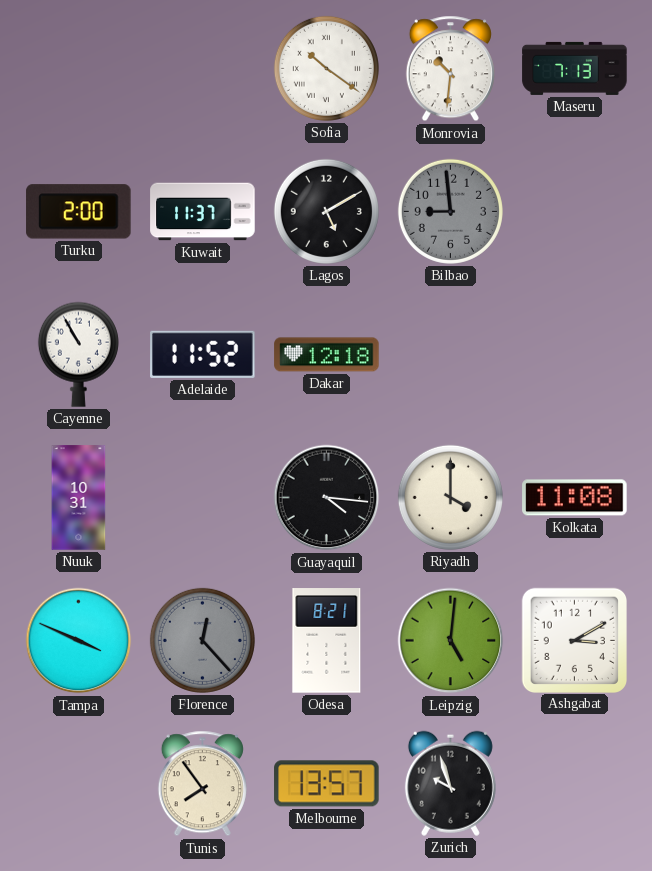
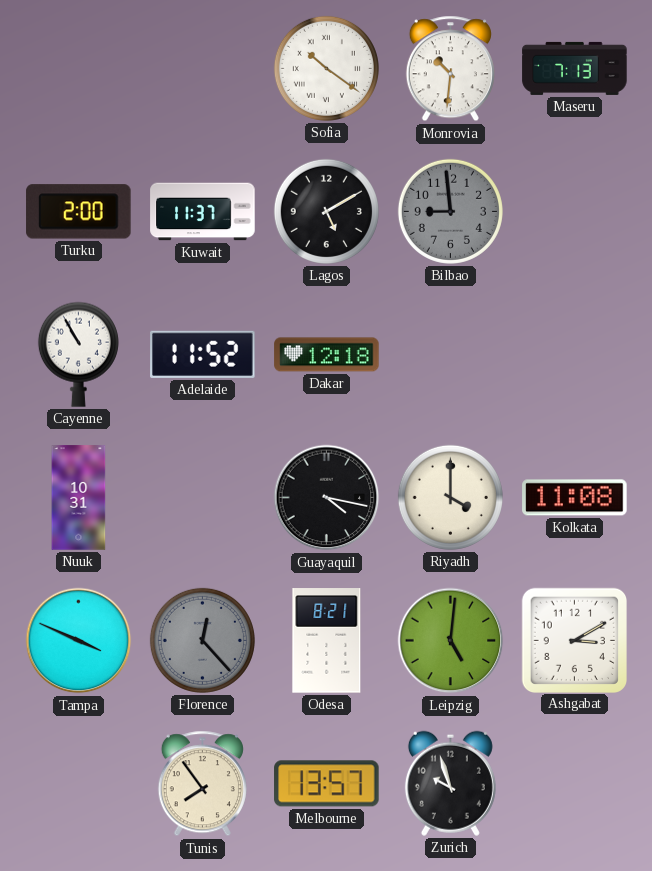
Guayaquil: 4:16 -> 4:17
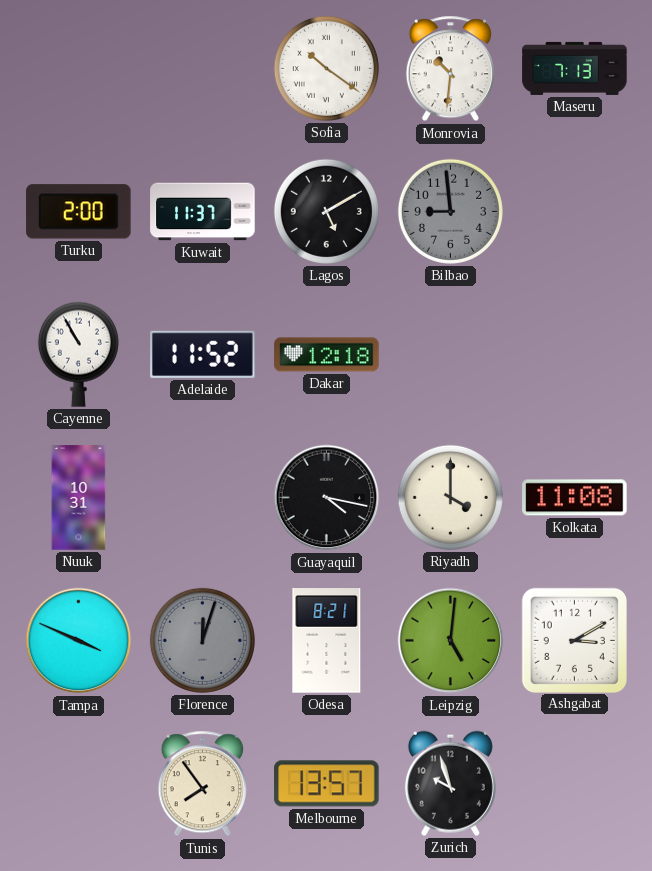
Florence: 12:23 -> 12:03
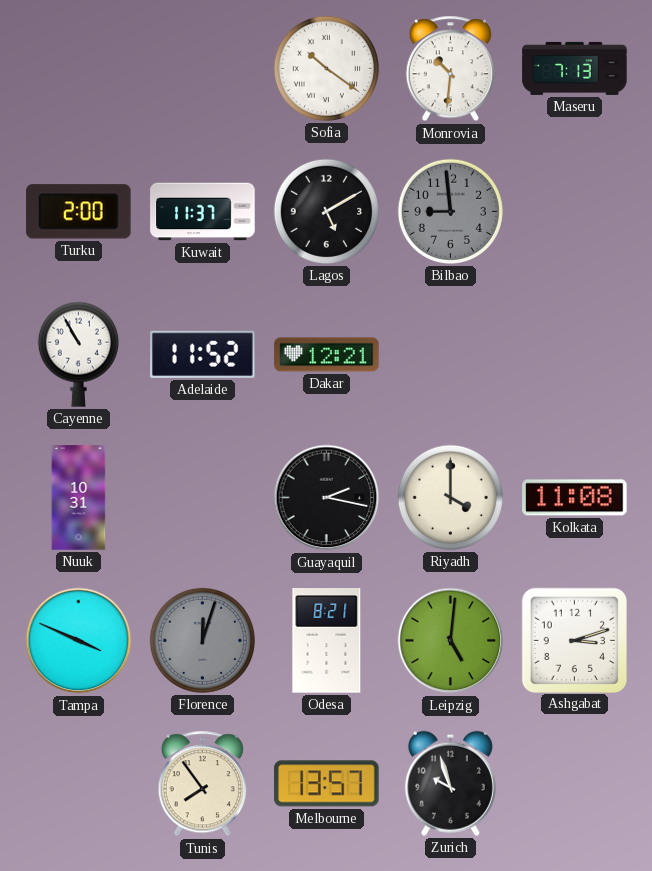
Dakar: 12:18 -> 12:21
Guayaquil: 4:17 -> 2:17
Ashgabat: 3:10 -> 3:12
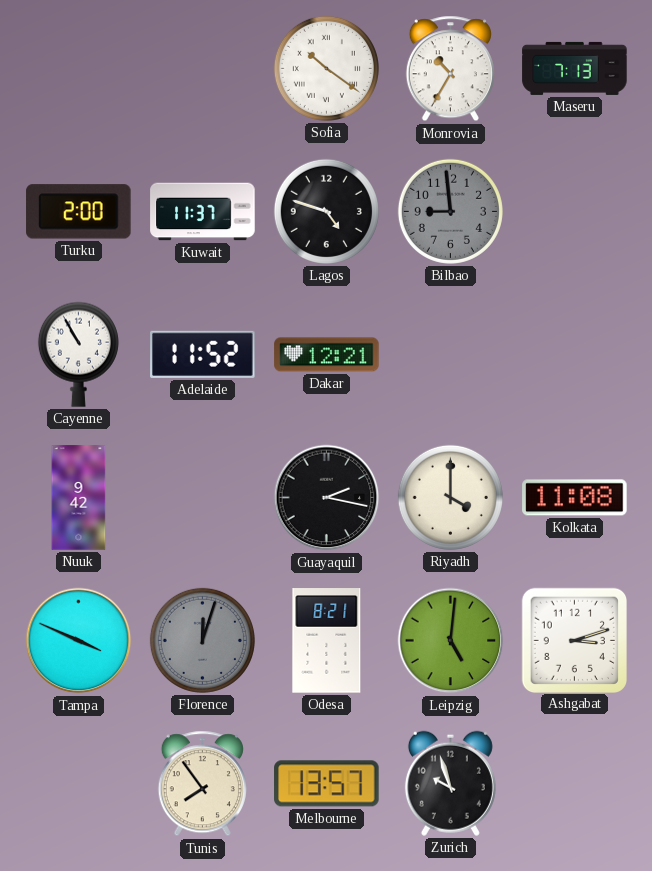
Monrovia: 10:31 -> 10:35
Lagos: 5:10 -> 4:48
Nuuk: 10:31 -> 9:42
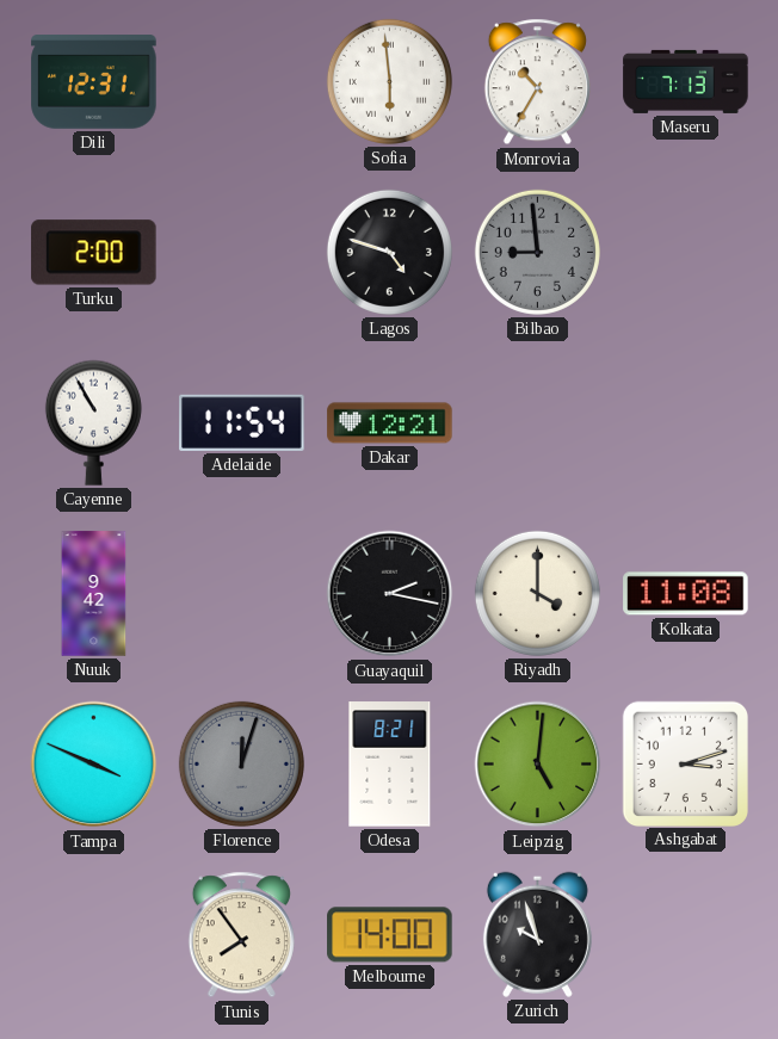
Dili: none -> 12:31
Sofia: 10:21 -> 5:59
Kuwait: 11:37 -> none
Adelaide: 11:52 -> 11:54
Melbourne: 13:57 -> 14:00
